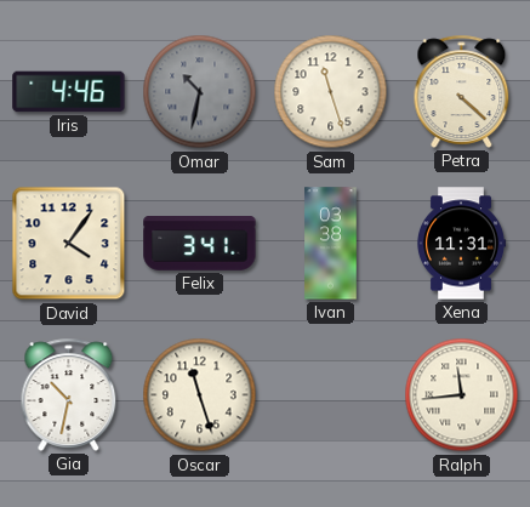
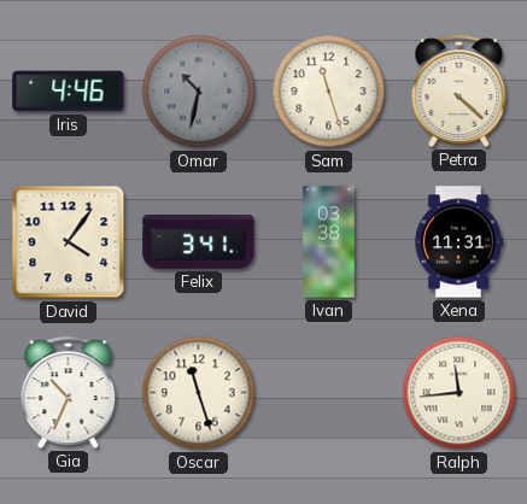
Gia: 10:32 -> 10:34
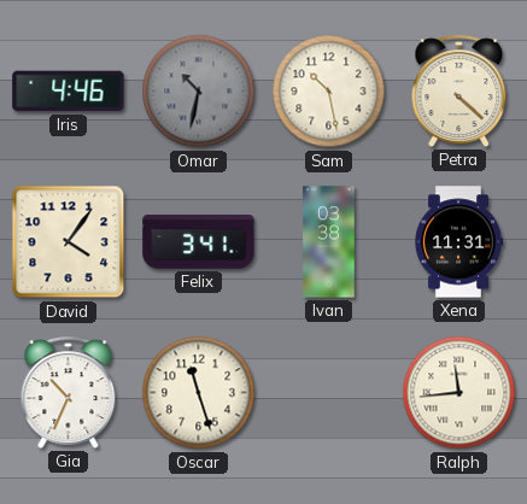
Sam: 11:27 -> 10:28
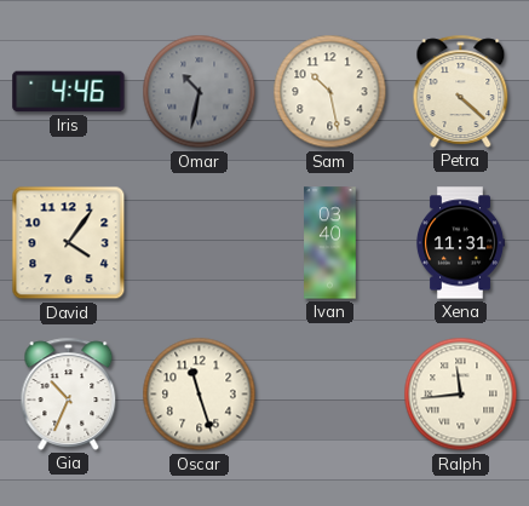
Felix: 3:41 -> none
Ivan: 03:38 -> 03:40
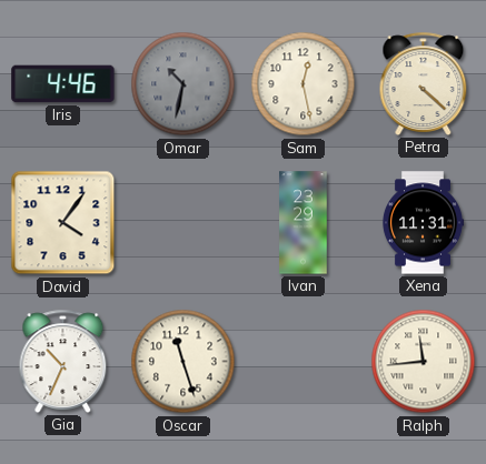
Sam: 10:28 -> 12:28
Ivan: 03:40 -> 23:29
